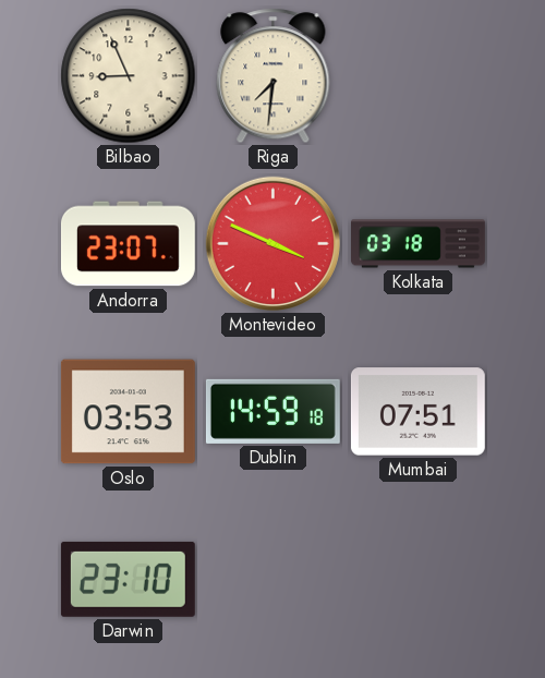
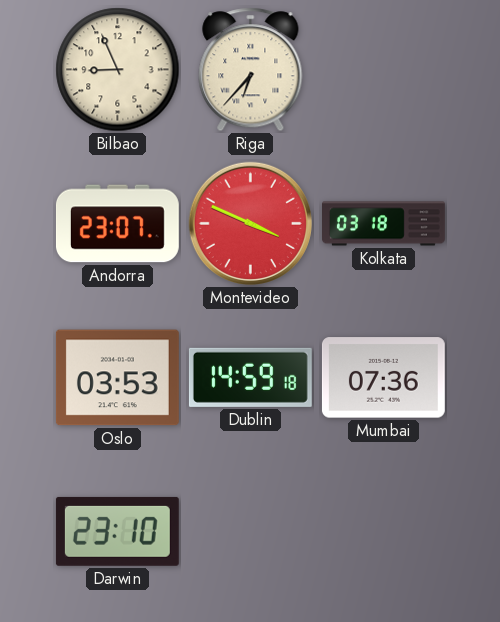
Riga: 7:31 -> 6:37
Mumbai: 07:51 -> 07:36
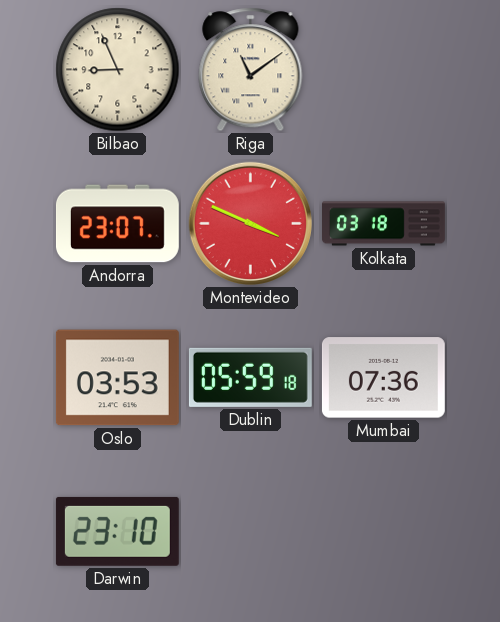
Riga: 6:37 -> 11:09
Dublin: 14:59 -> 05:59
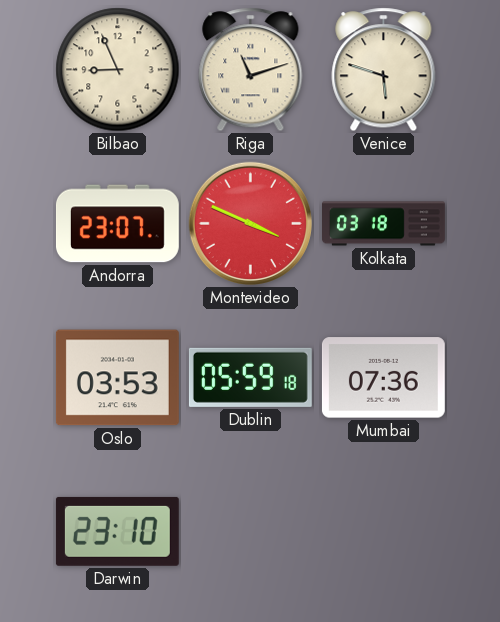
Riga: 11:09 -> 11:12
Venice: none -> 5:48
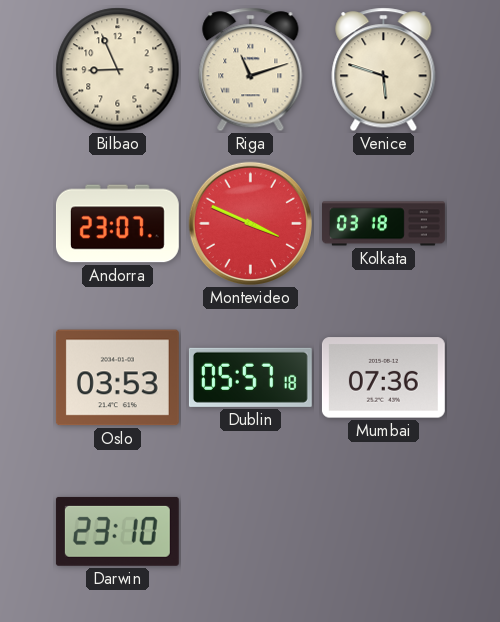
Dublin: 05:59 -> 05:57
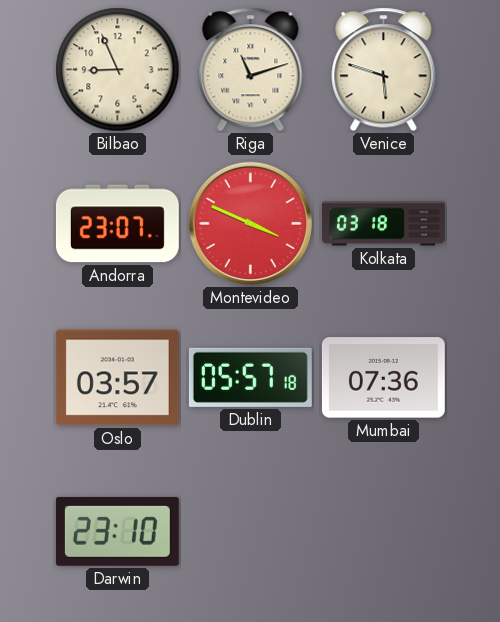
Oslo: 03:53 -> 03:57
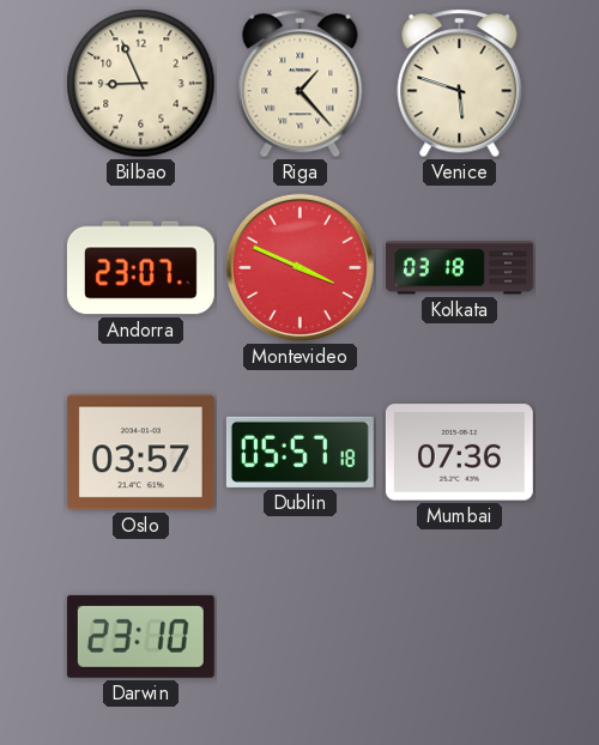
Riga: 11:12 -> 1:23
